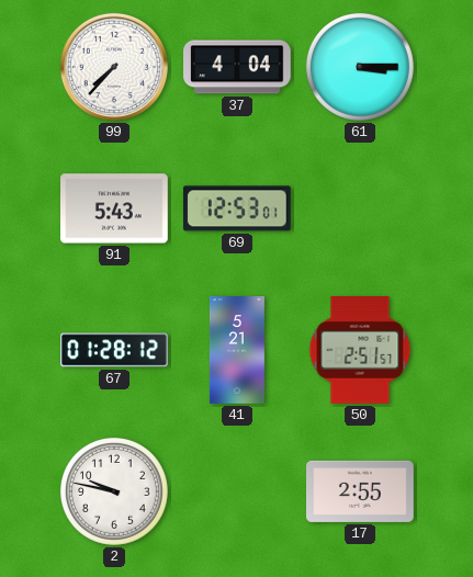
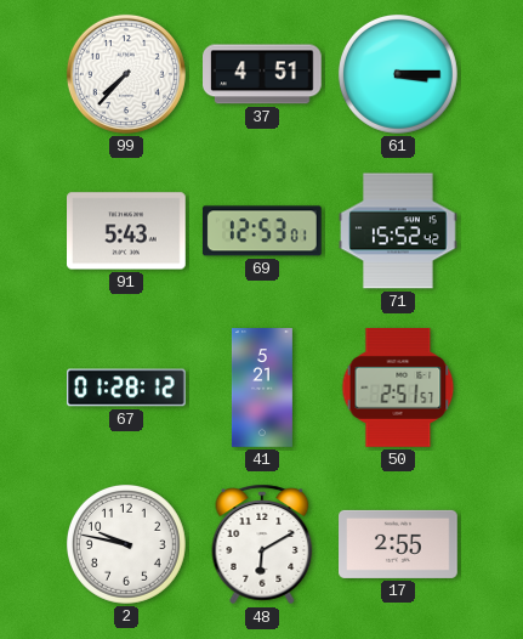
37: 4:04 -> 4:51
71: none -> 15:52
48: none -> 6:10
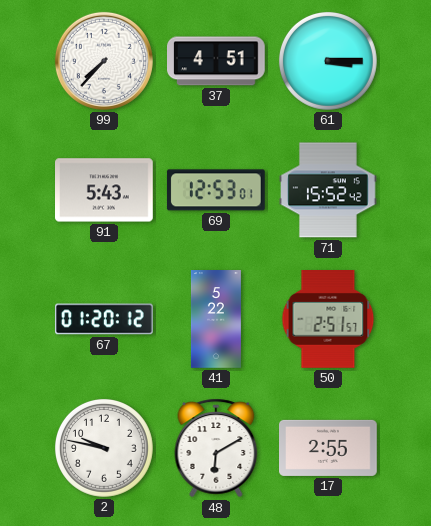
67: 01:28 -> 01:20
41: 5:21 -> 5:22
